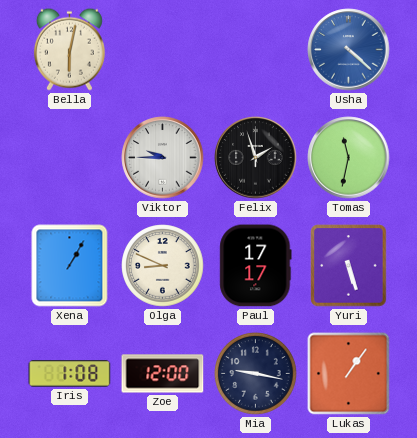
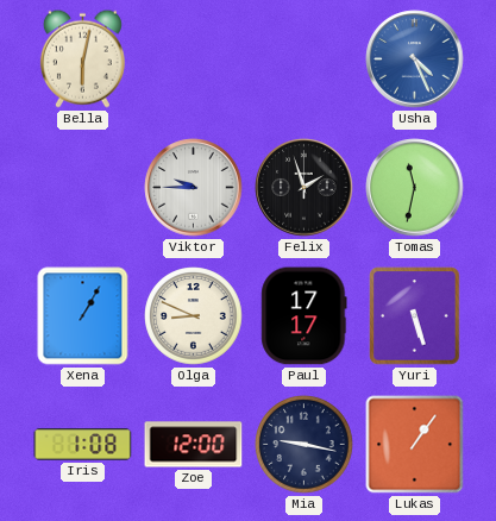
Usha: 4:22 -> 4:26
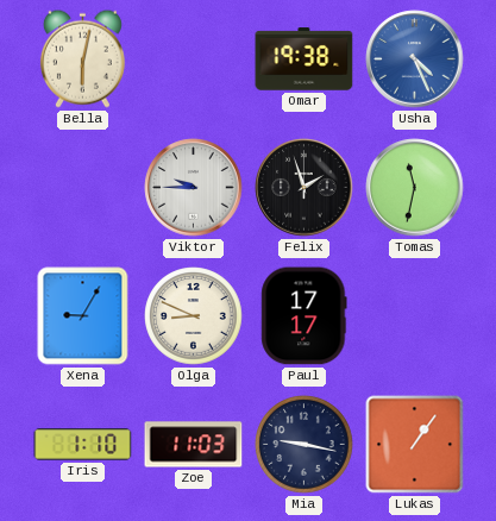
Omar: none -> 19:38
Xena: 1:05 -> 9:05
Yuri: 5:27 -> none
Iris: 1:08 -> 1:10
Zoe: 12:00 -> 11:03
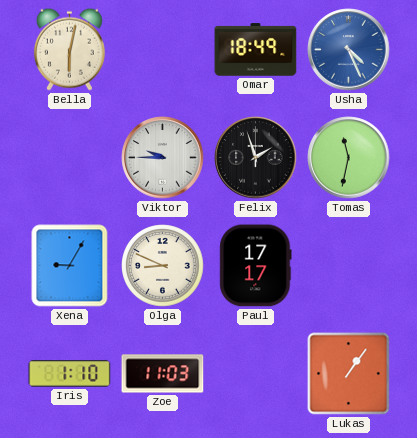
Omar: 19:38 -> 18:49
Mia: 9:17 -> none
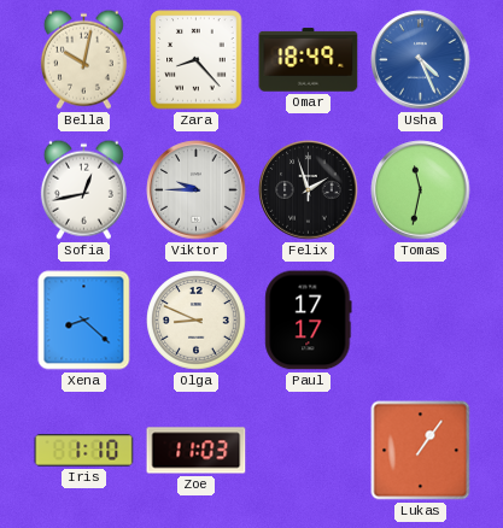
Bella: 6:02 -> 10:02
Zara: none -> 8:23
Sofia: none -> 12:43
Xena: 9:05 -> 8:22
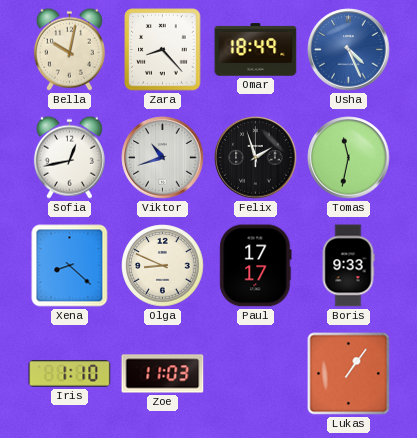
Viktor: 9:45 -> 10:42
Boris: none -> 9:33
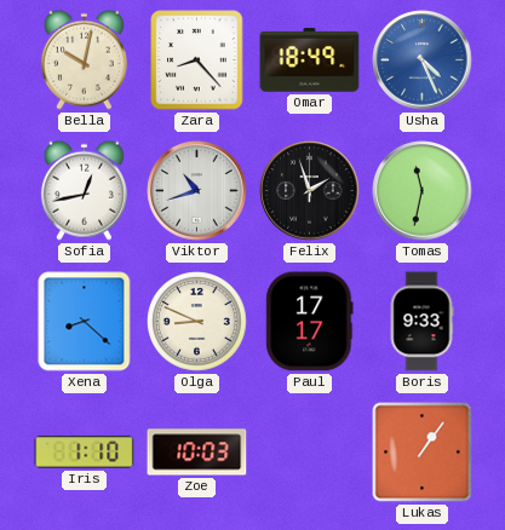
Zoe: 11:03 -> 10:03
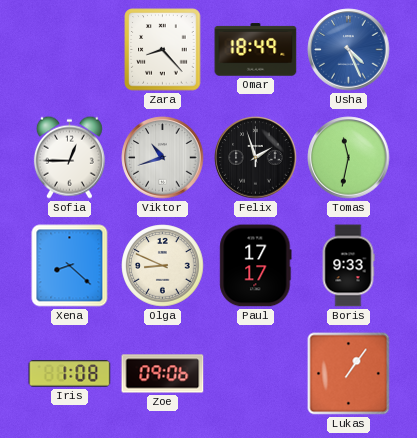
Bella: 10:02 -> none
Sofia: 12:43 -> 12:45
Iris: 1:10 -> 1:08
Zoe: 10:03 -> 09:06
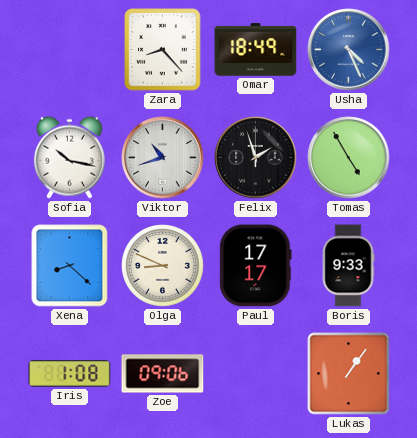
Sofia: 12:45 -> 10:17
Tomas: 11:32 -> 4:55
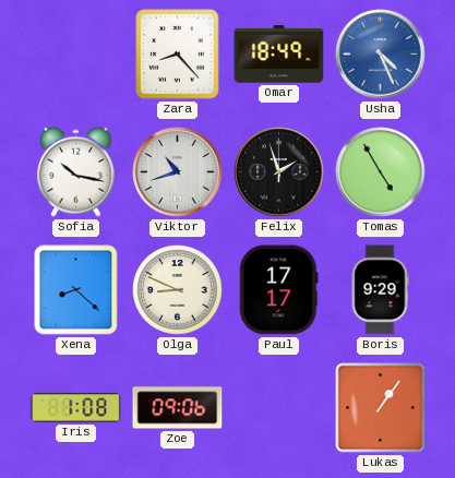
Boris: 9:33 -> 9:29
